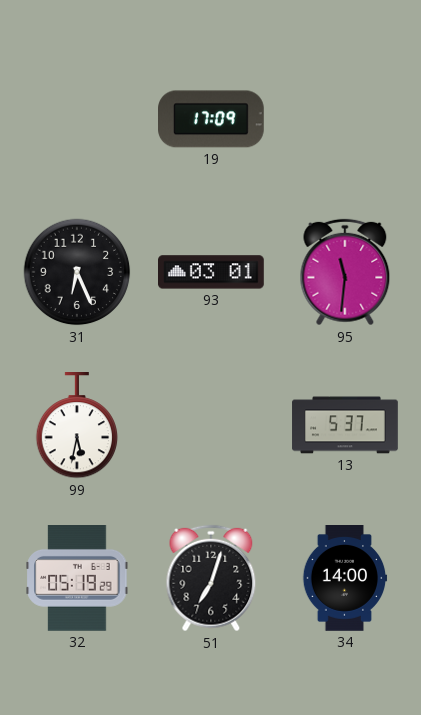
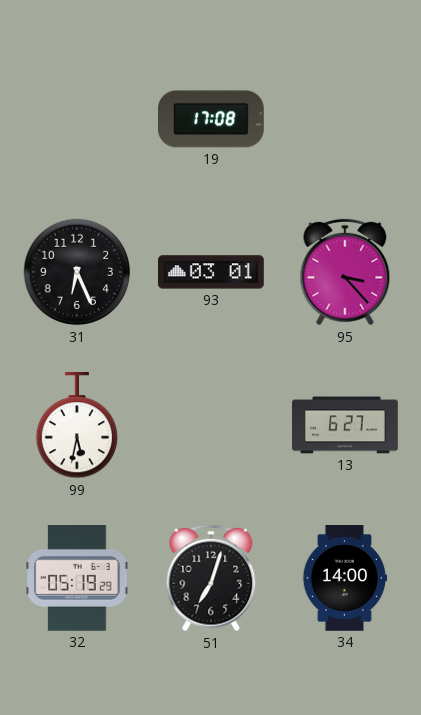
19: 17:09 -> 17:08
95: 11:31 -> 3:23
13: 5:37 -> 6:27
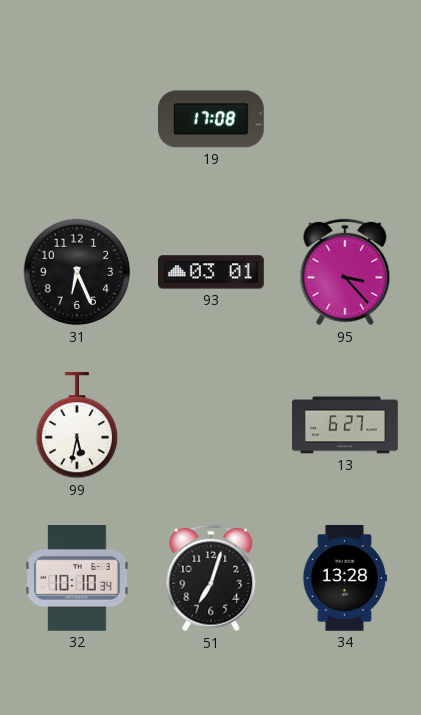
32: 05:19 -> 10:10
34: 14:00 -> 13:28
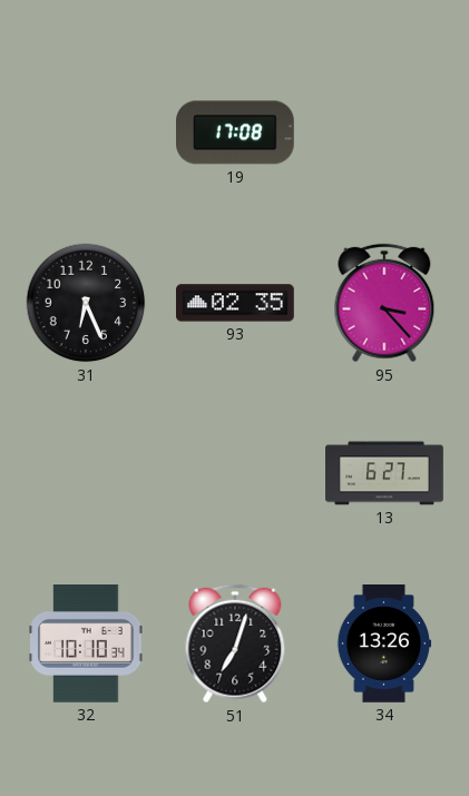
93: 03:01 -> 02:35
99: 5:32 -> none
34: 13:28 -> 13:26
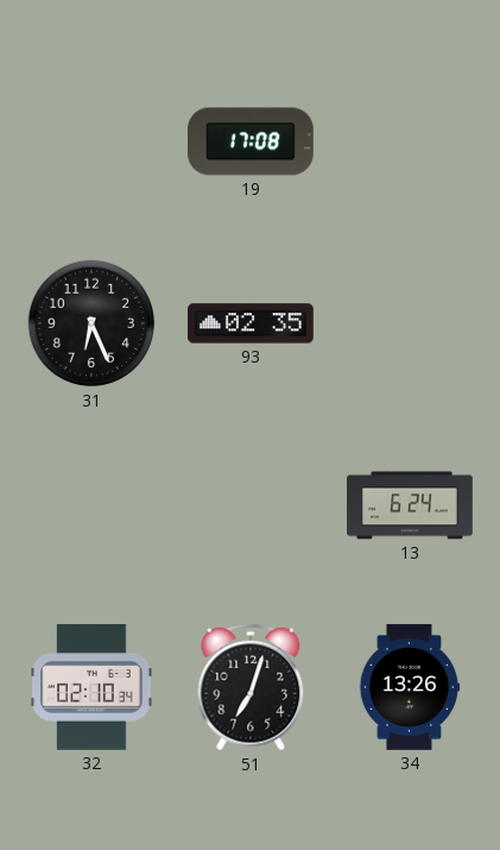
95: 3:23 -> none
13: 6:27 -> 6:24
32: 10:10 -> 02:10
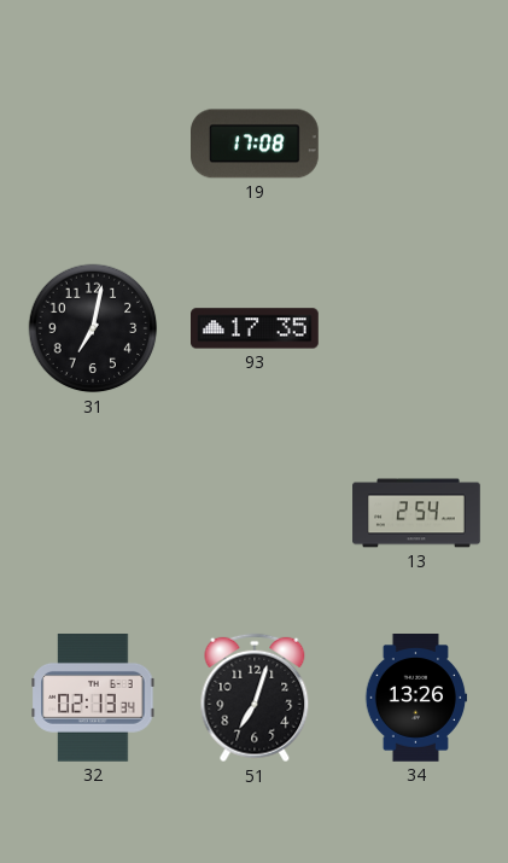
31: 6:26 -> 7:02
93: 02:35 -> 17:35
13: 6:24 -> 2:54
32: 02:10 -> 02:13
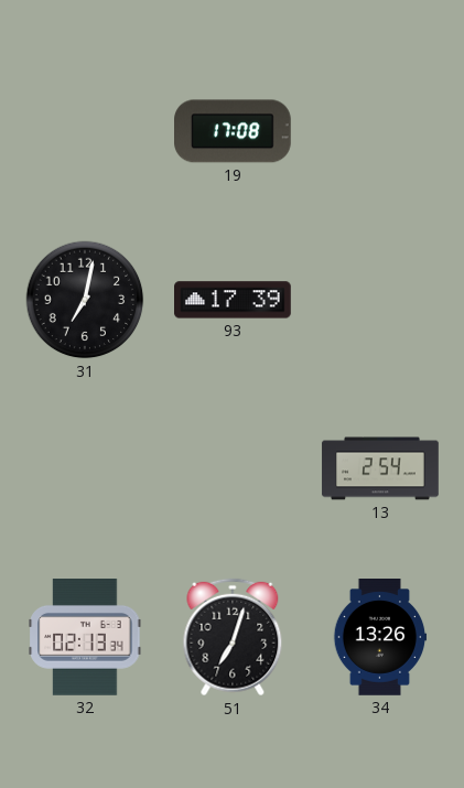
93: 17:35 -> 17:39
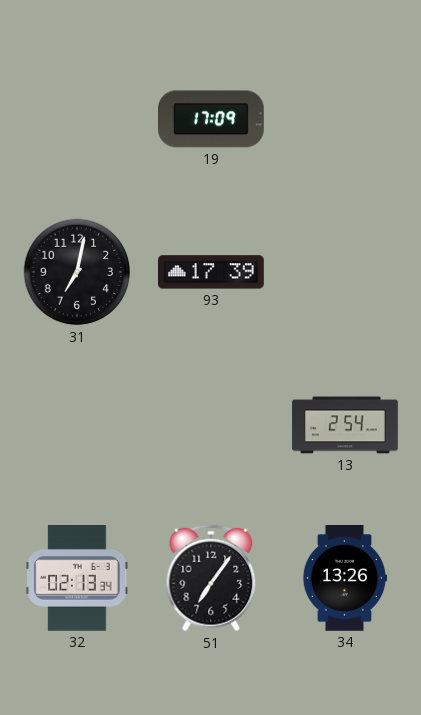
19: 17:08 -> 17:09
51: 7:03 -> 7:06
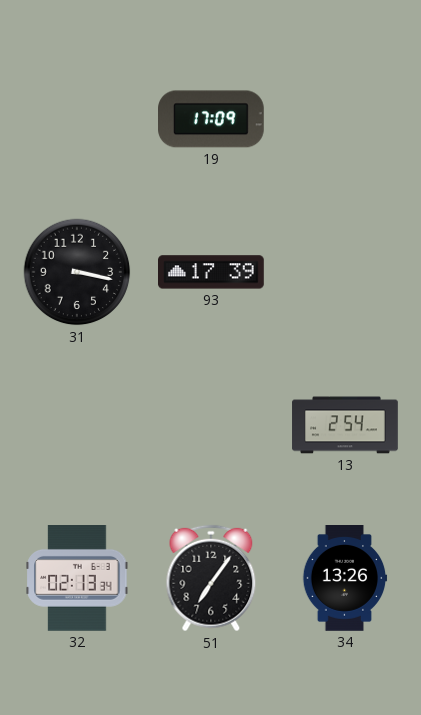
31: 7:02 -> 3:17
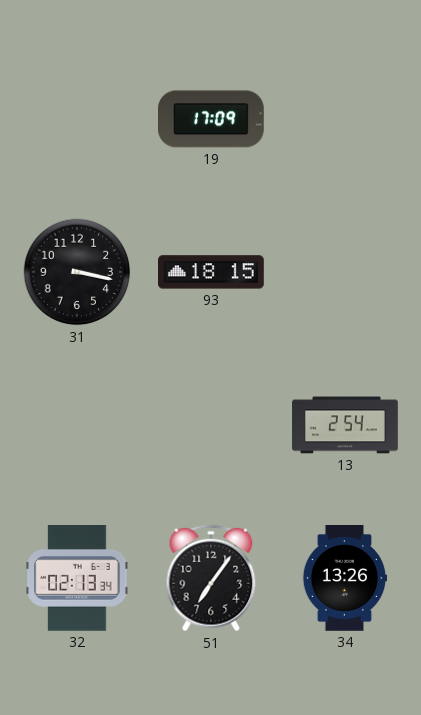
93: 17:39 -> 18:15
